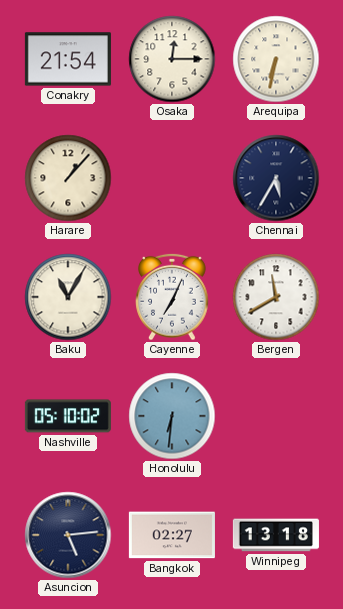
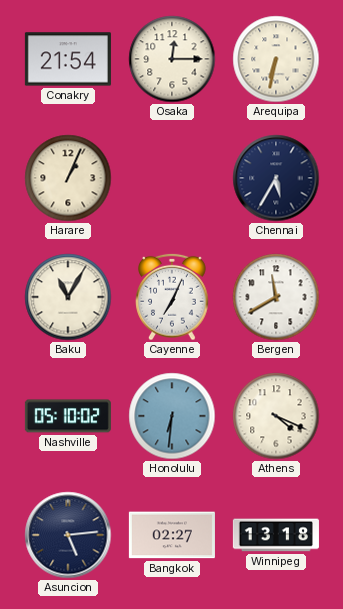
Harare: 1:07 -> 1:04
Athens: none -> 4:19
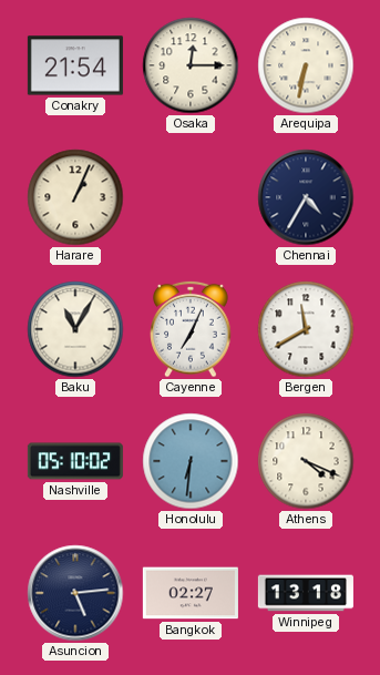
Chennai: 5:35 -> 4:35
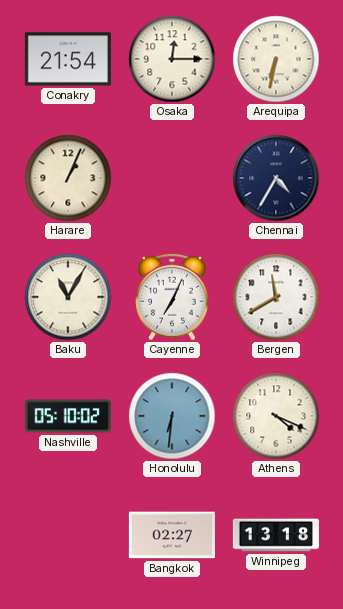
Asuncion: 5:14 -> none
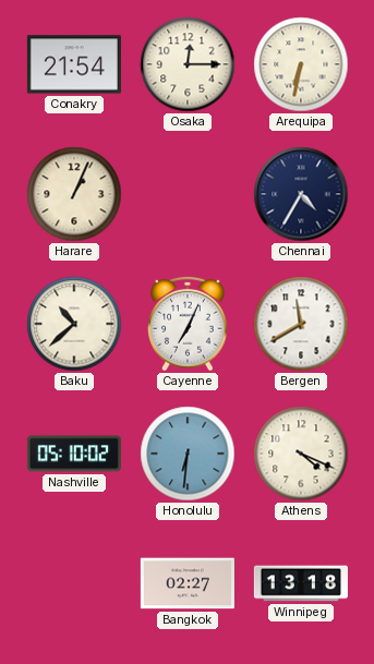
Baku: 11:05 -> 10:38
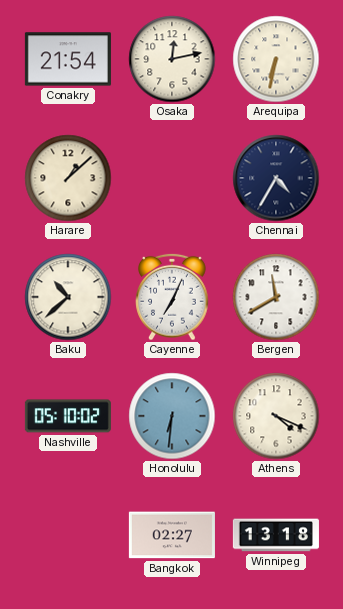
Osaka: 12:15 -> 12:13
Harare: 1:04 -> 1:08
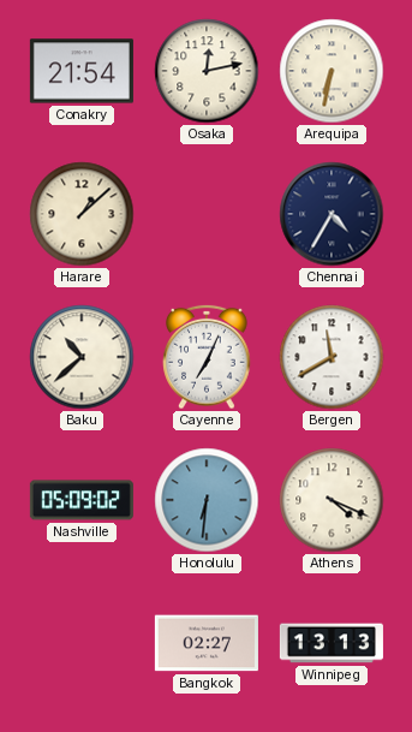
Nashville: 05:10 -> 05:09
Winnipeg: 13:18 -> 13:13
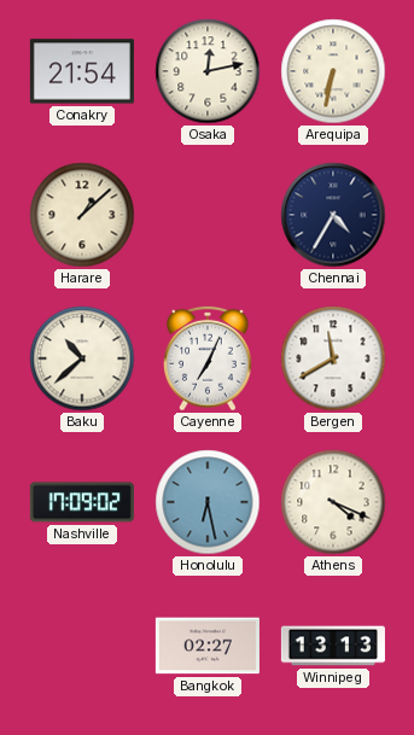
Nashville: 05:09 -> 17:09
Honolulu: 6:31 -> 6:28
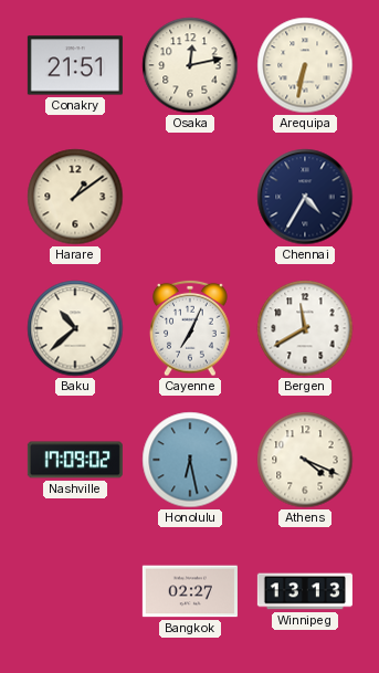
Conakry: 21:54 -> 21:51
Harare: 1:08 -> 1:09
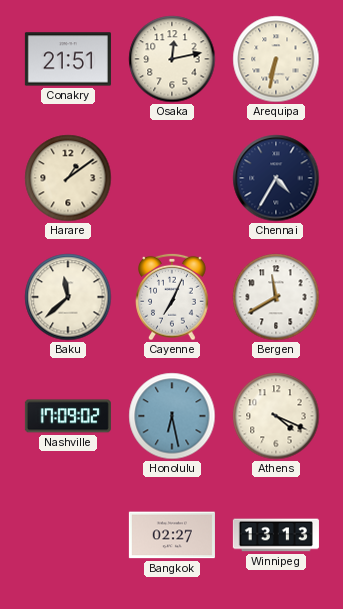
Baku: 10:38 -> 11:38
